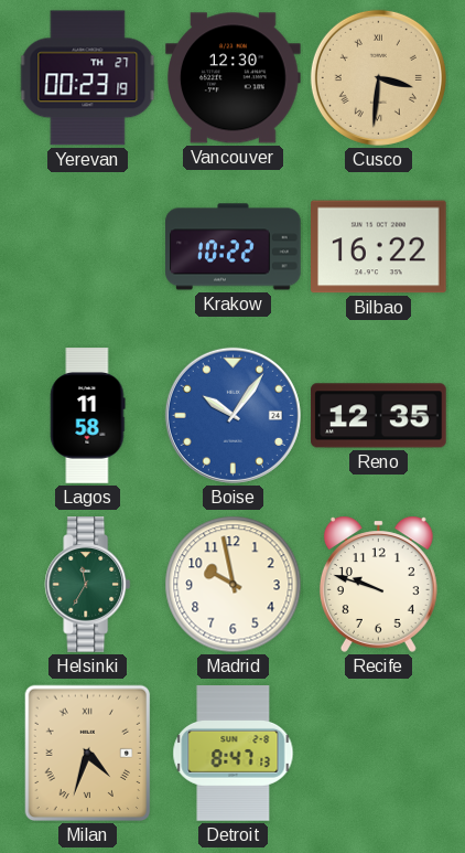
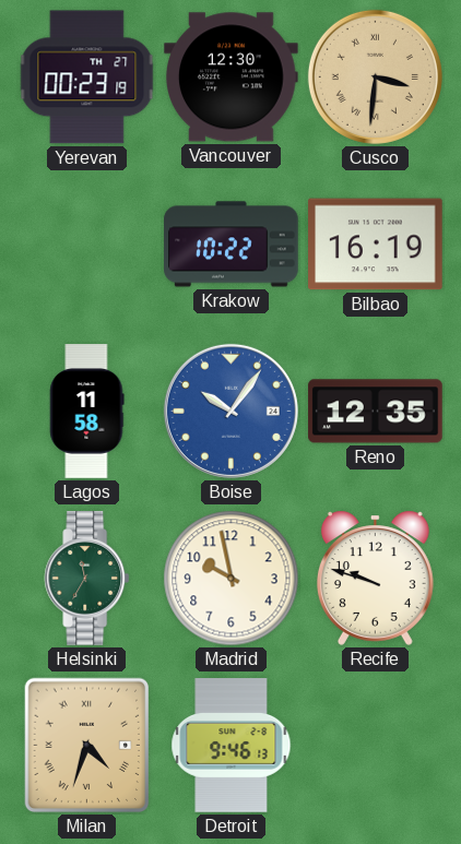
Bilbao: 16:22 -> 16:19
Detroit: 8:47 -> 9:46
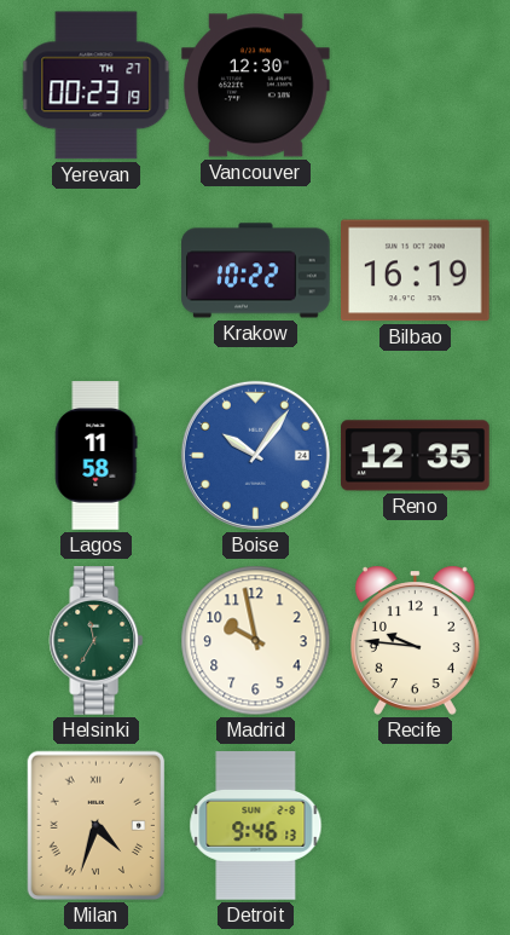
Cusco: 3:31 -> none
Recife: 9:48 -> 9:46
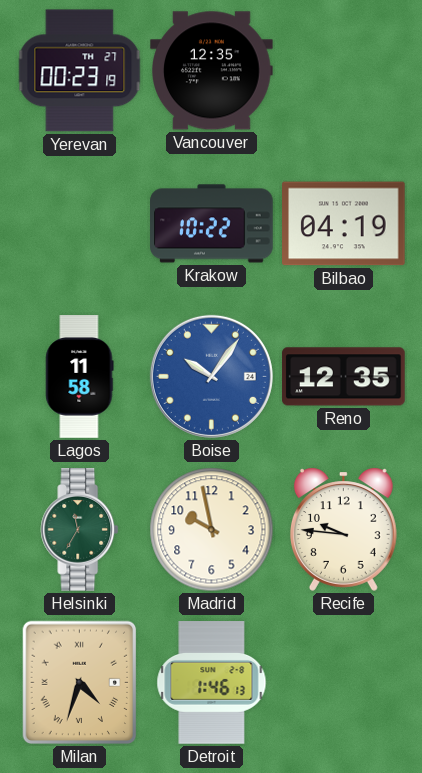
Vancouver: 12:30 -> 12:35
Bilbao: 16:19 -> 04:19
Detroit: 9:46 -> 1:46
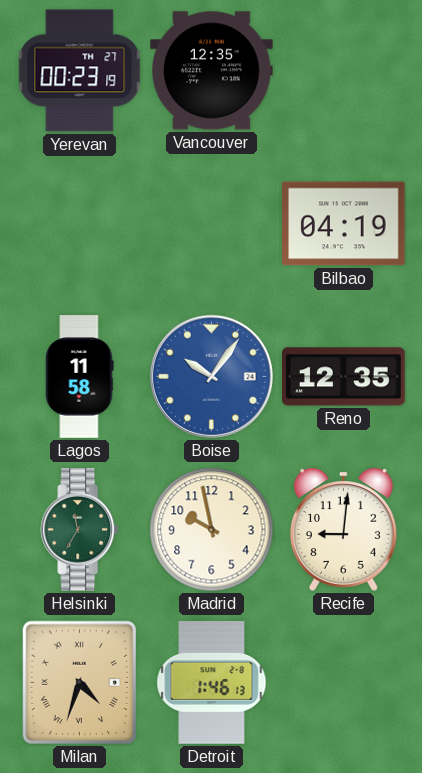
Krakow: 10:22 -> none
Recife: 9:46 -> 9:01
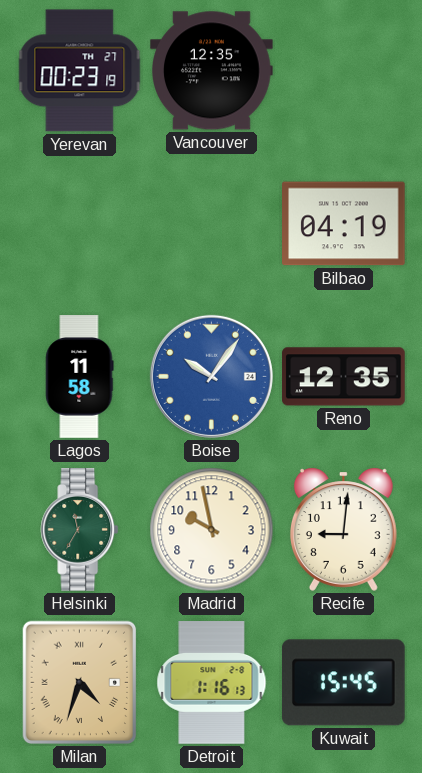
Detroit: 1:46 -> 1:16
Kuwait: none -> 15:45
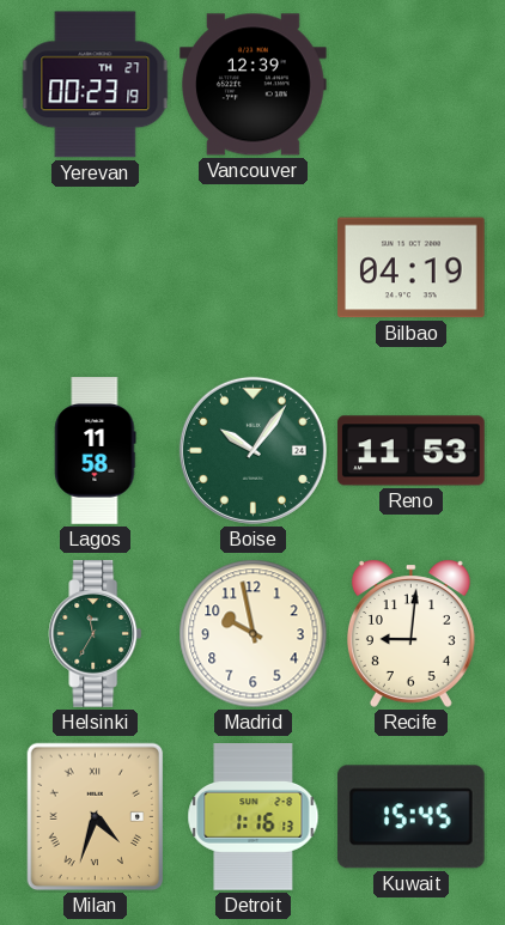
Vancouver: 12:35 -> 12:39
Boise dial: blue -> green
Reno: 12:35 -> 11:53
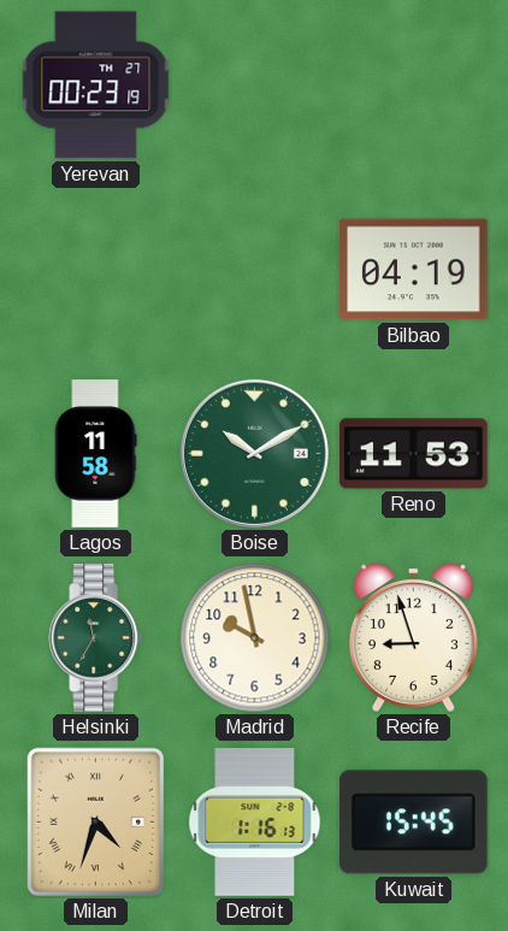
Vancouver: 12:39 -> none
Boise: 10:06 -> 10:10
Recife: 9:01 -> 8:57
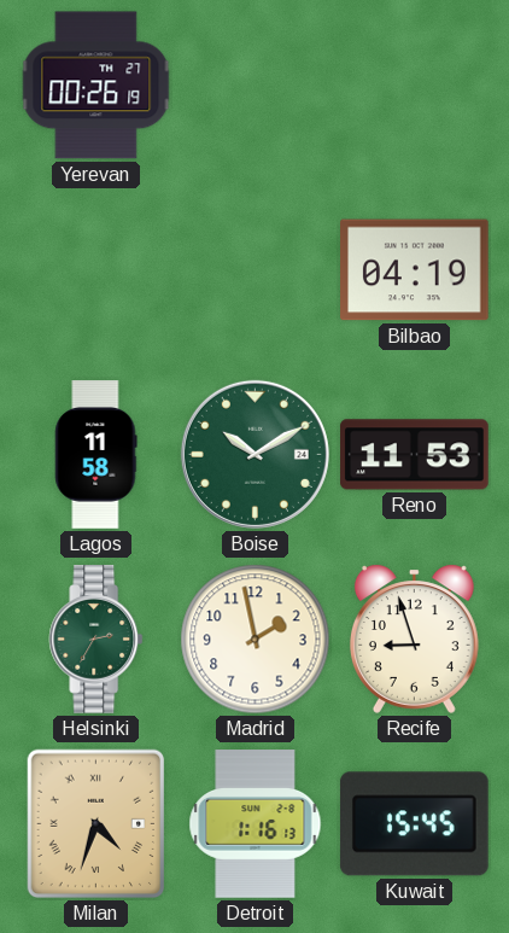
Yerevan: 00:23 -> 00:26
Helsinki: 11:35 -> 2:35
Madrid: 9:58 -> 1:58
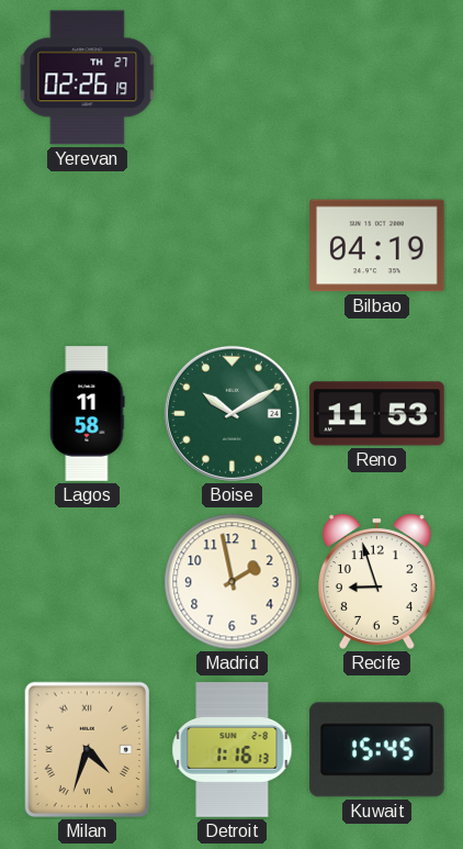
Yerevan: 00:26 -> 02:26
Helsinki: 2:35 -> none
